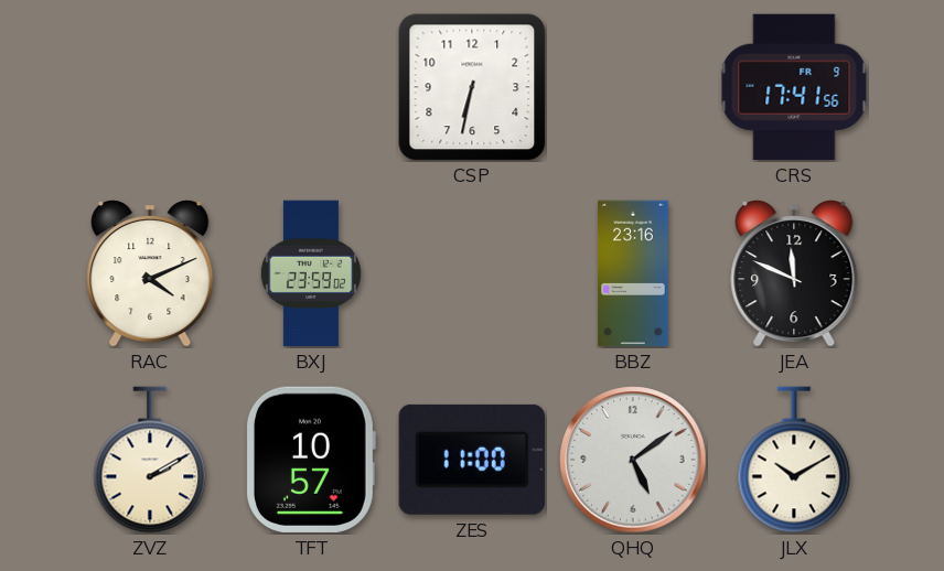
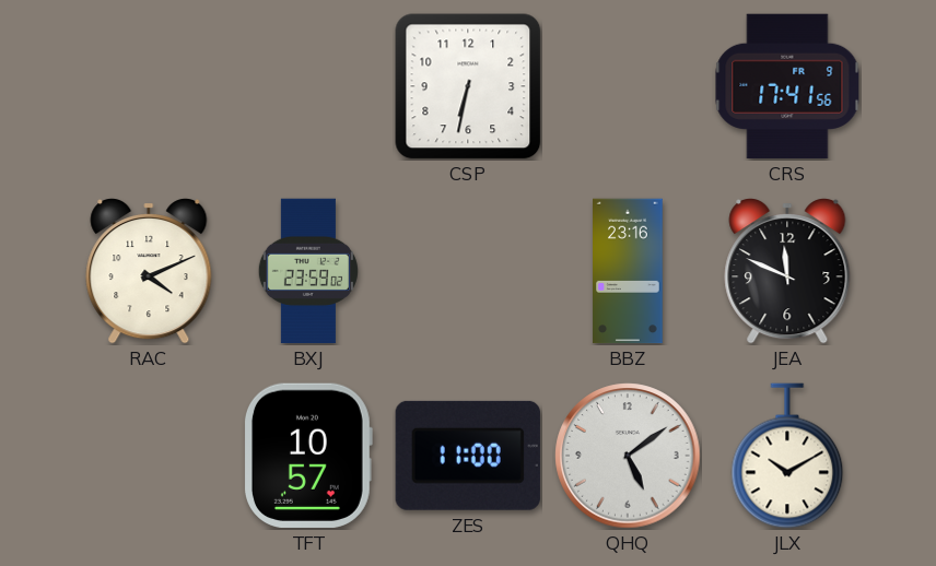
ZVZ: 2:10 -> none
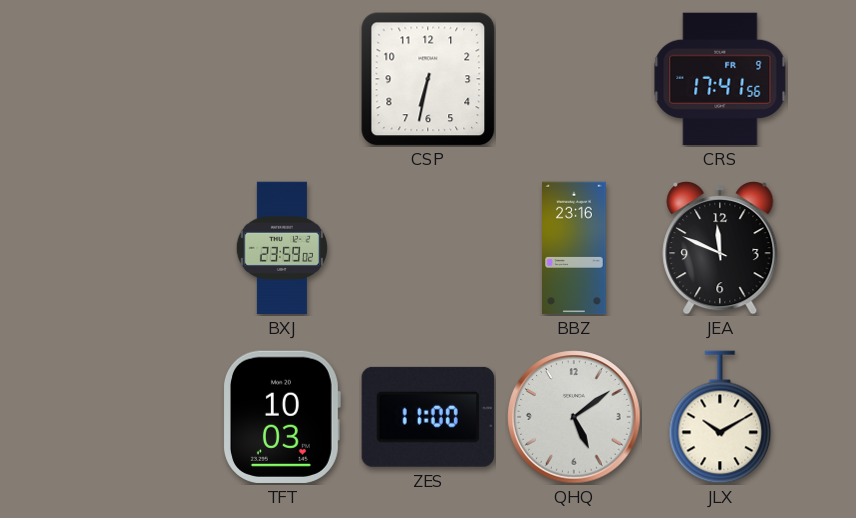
RAC: 4:11 -> none
TFT: 10:57 -> 10:03
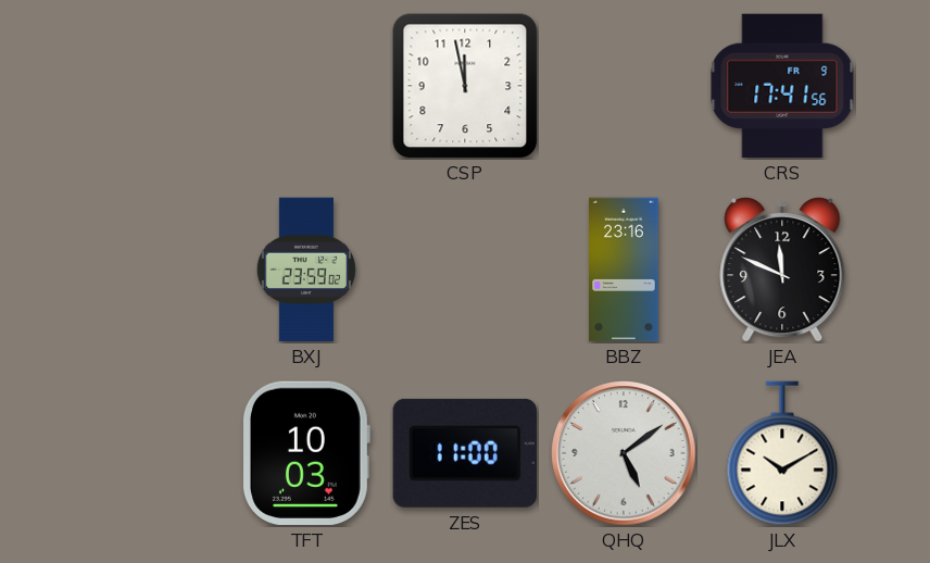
CSP: 6:32 -> 11:58
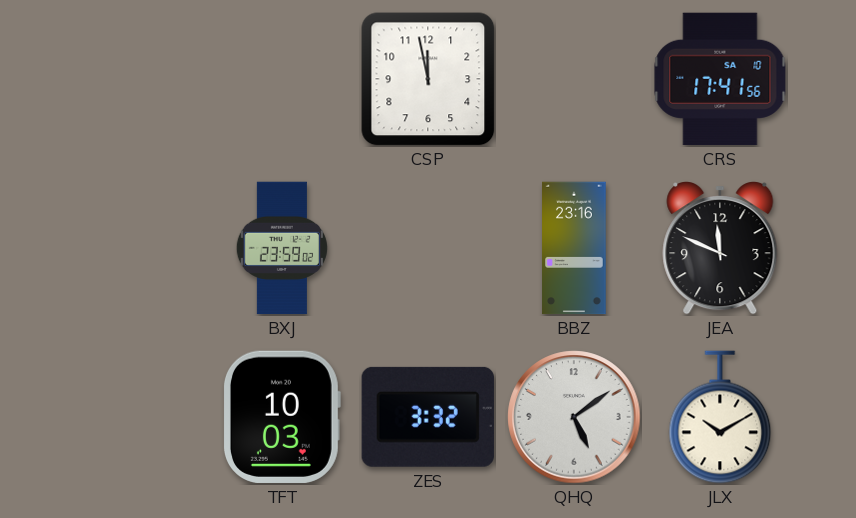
CRS date: FR 9 -> SA 10
ZES: 11:00 -> 3:32
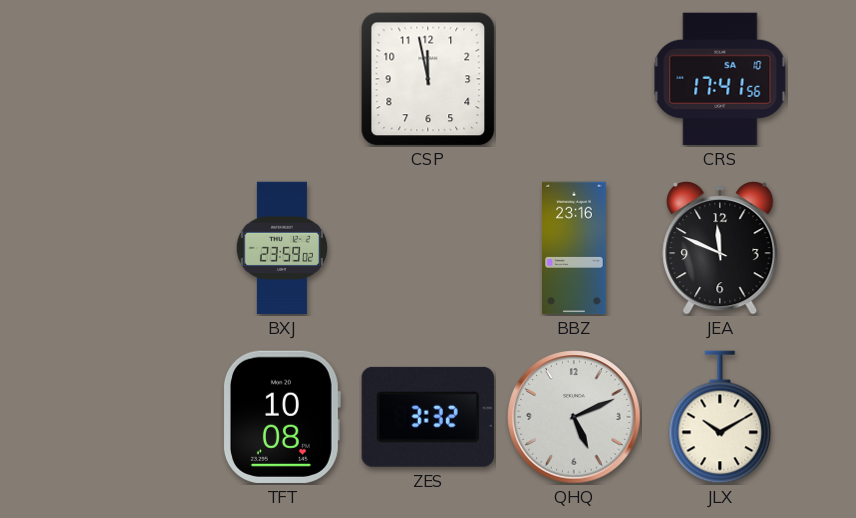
TFT: 10:03 -> 10:08
QHQ: 5:09 -> 5:11
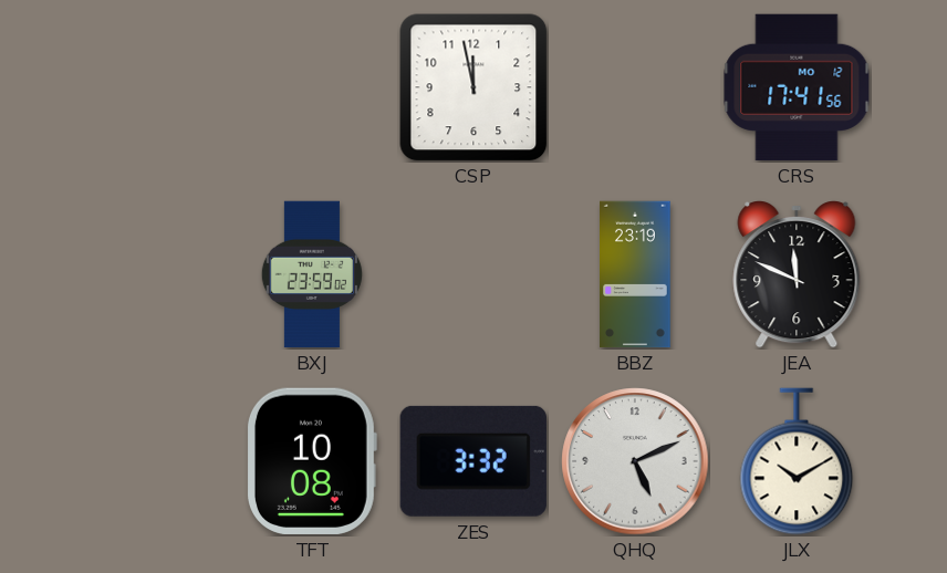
CRS date: SA 10 -> MO 12
BBZ: 23:16 -> 23:19
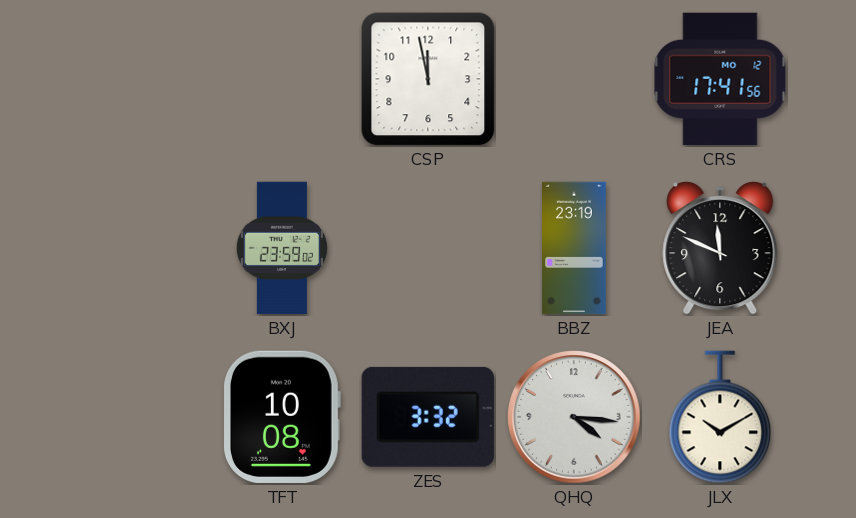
QHQ: 5:11 -> 4:16
